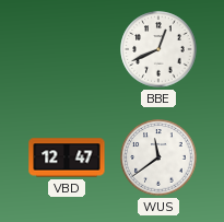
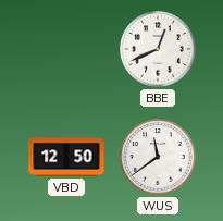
VBD: 12:47 -> 12:50
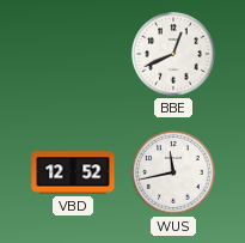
VBD: 12:50 -> 12:52
WUS: 11:39 -> 11:43
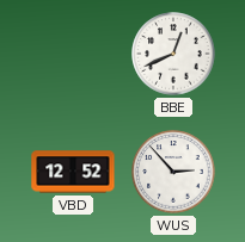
WUS: 11:43 -> 2:53
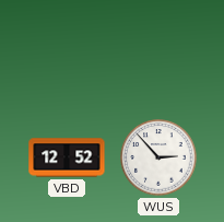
BBE: 12:41 -> none
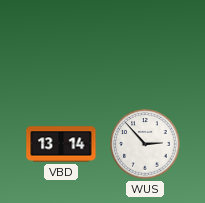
VBD: 12:52 -> 13:14
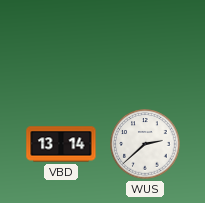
WUS: 2:53 -> 2:38
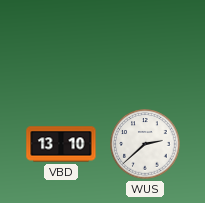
VBD: 13:14 -> 13:10
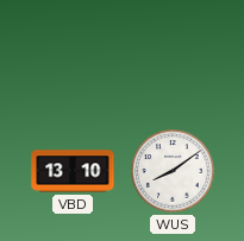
WUS: 2:38 -> 8:09
